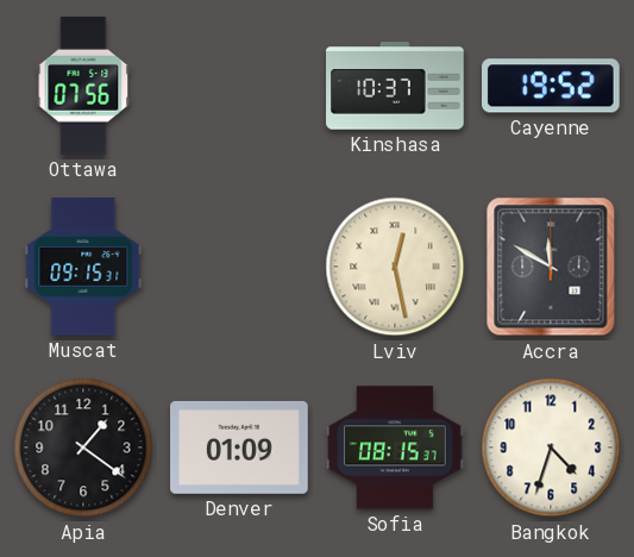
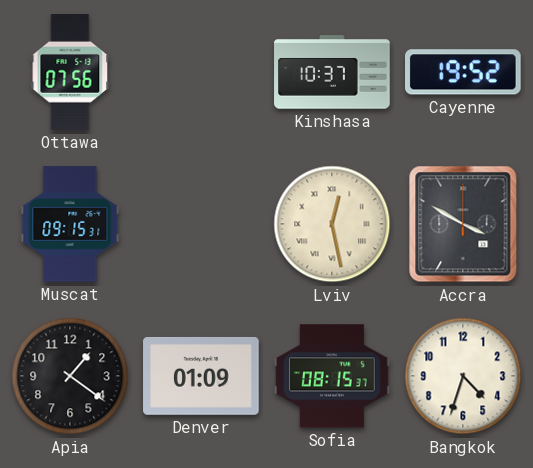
Accra: 11:50 -> 3:50
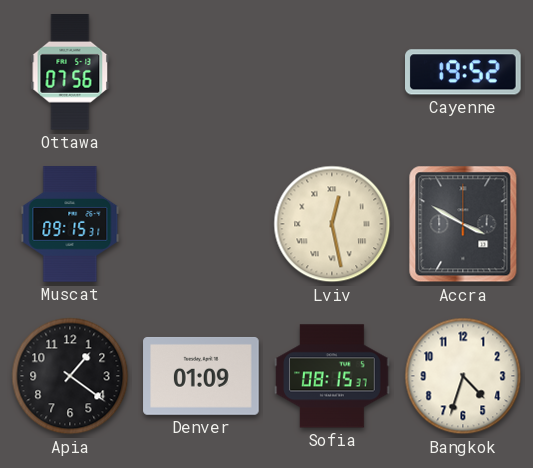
Kinshasa: 10:37 -> none
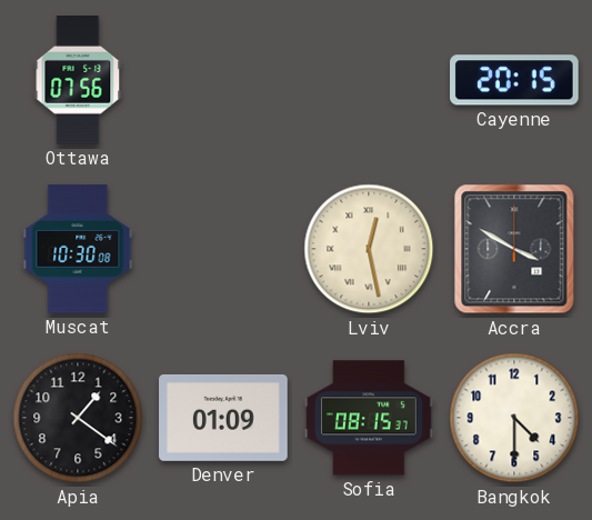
Cayenne: 19:52 -> 20:15
Muscat: 09:15 -> 10:30
Bangkok: 4:33 -> 4:30
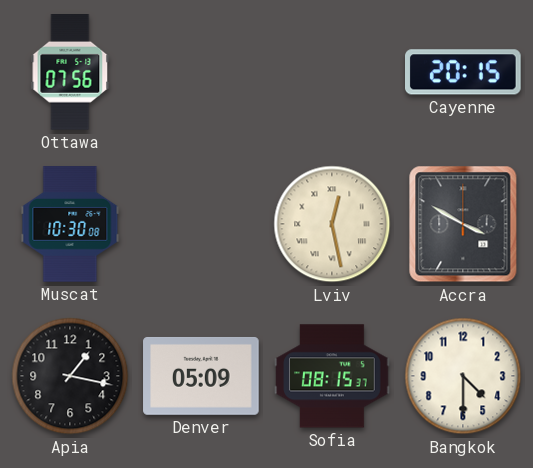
Apia: 1:21 -> 1:17
Denver: 01:09 -> 05:09
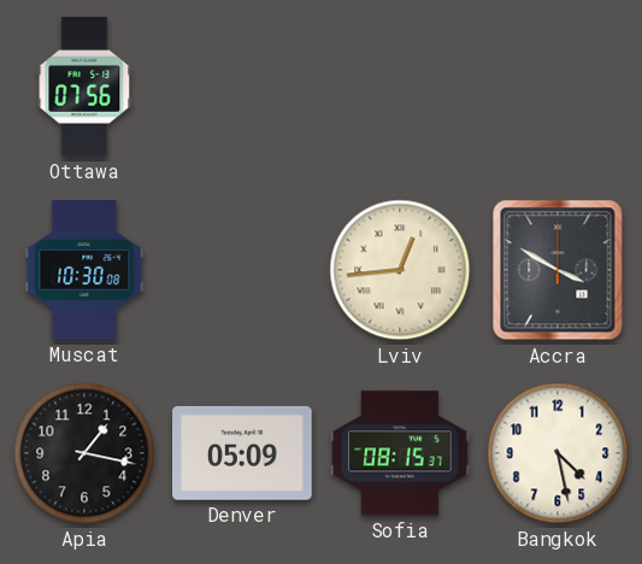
Cayenne: 20:15 -> none
Lviv: 12:28 -> 12:44
Bangkok: 4:30 -> 4:28
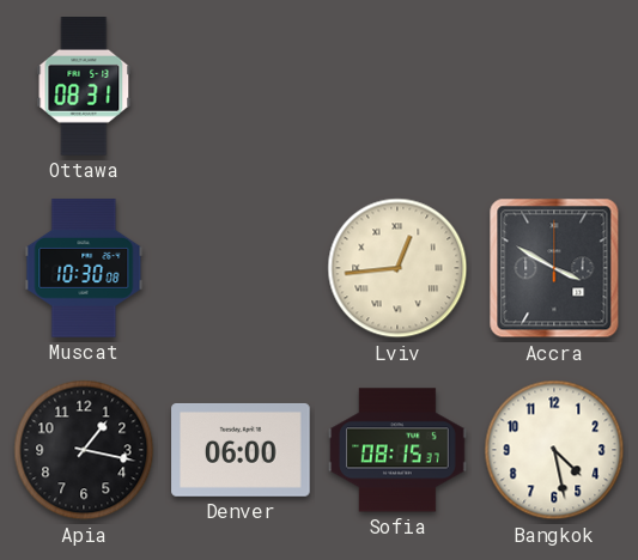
Ottawa: 07:56 -> 08:31
Denver: 05:09 -> 06:00
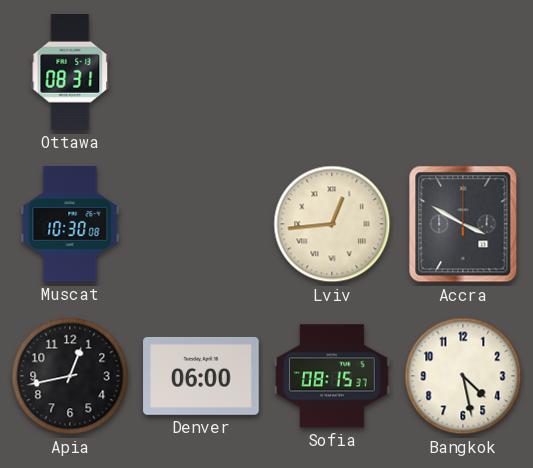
Apia: 1:17 -> 12:43
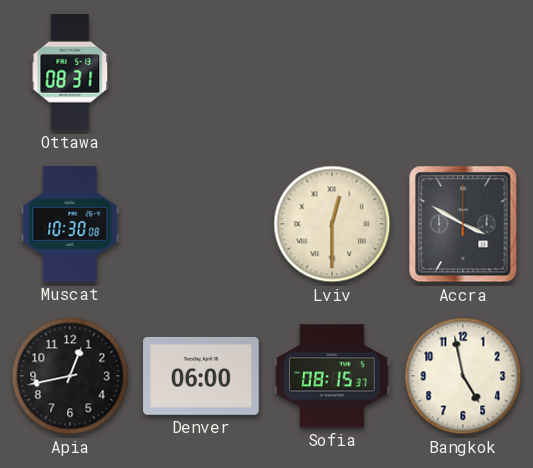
Lviv: 12:44 -> 12:30
Bangkok: 4:28 -> 4:58
